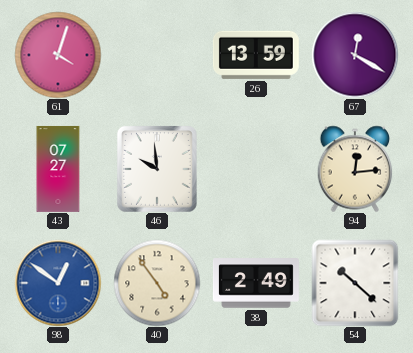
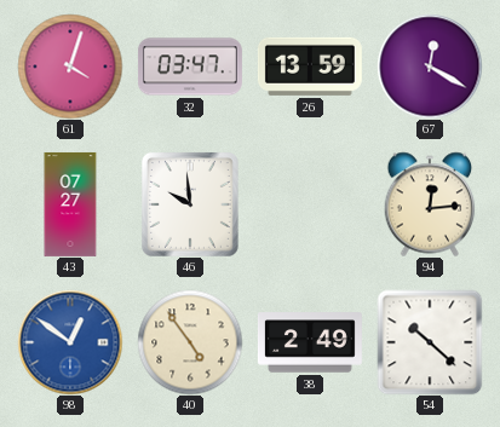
32: none -> 03:47
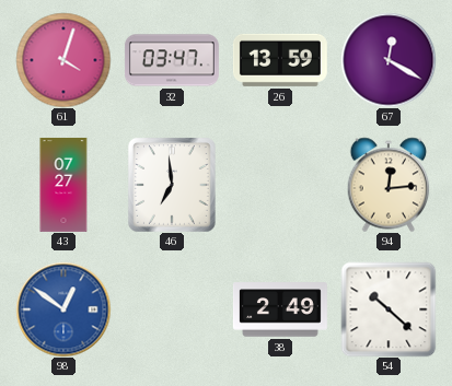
46: 9:59 -> 6:59
40: 4:54 -> none
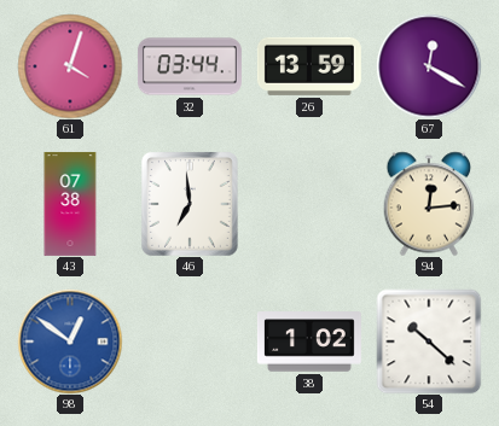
32: 03:47 -> 03:44
43: 07:27 -> 07:38
38: 2:49 -> 1:02
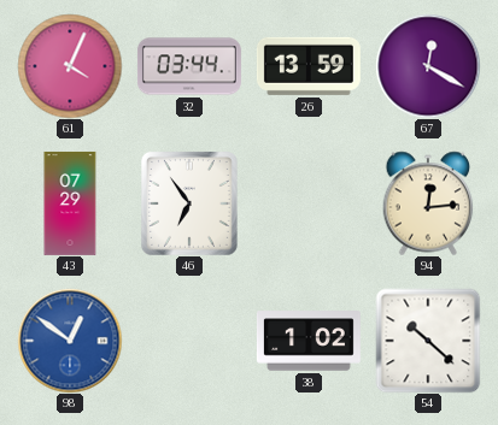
61: 4:03 -> 4:04
43: 07:38 -> 07:29
46: 6:59 -> 6:54
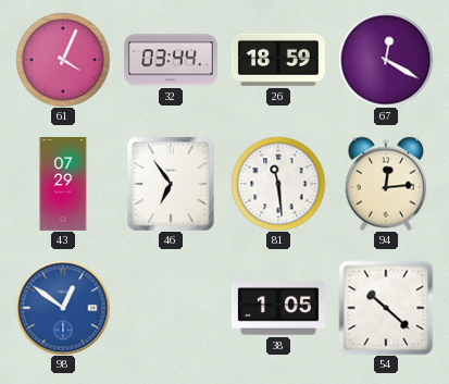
26: 13:59 -> 18:59
81: none -> 11:29
38: 1:02 -> 1:05
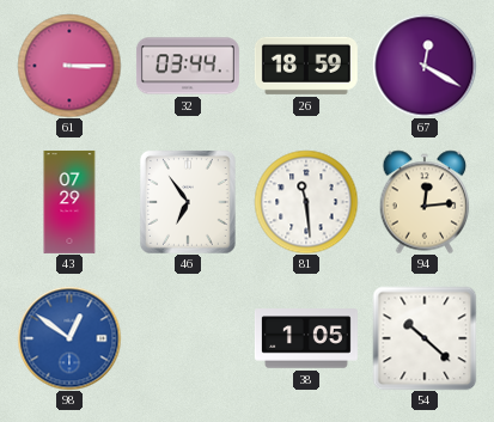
61: 4:04 -> 3:15
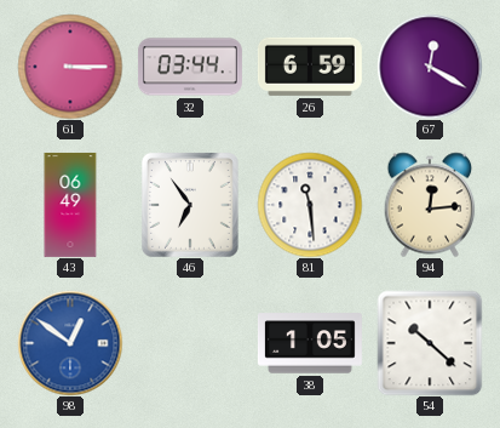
26: 18:59 -> 6:59
43: 07:29 -> 06:49
